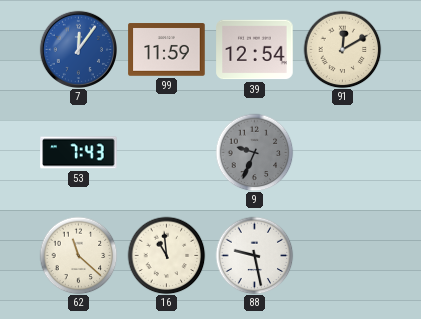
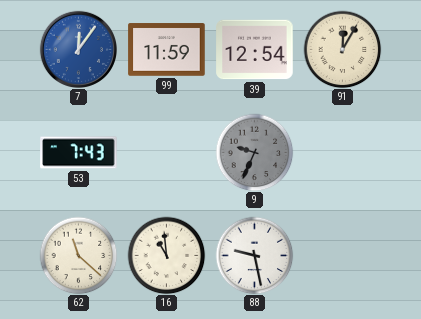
91: 12:10 -> 12:05
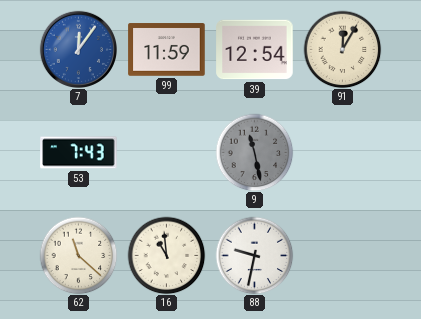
9: 9:34 -> 11:28
88: 9:28 -> 9:32
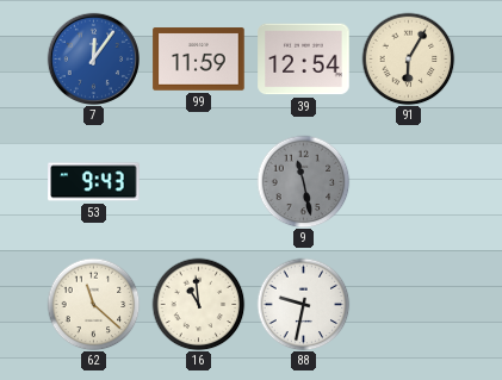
91: 12:05 -> 6:05
53: 7:43 -> 9:43
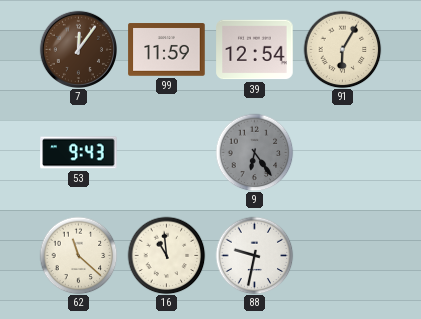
7 dial: blue -> brown
9: 11:28 -> 6:24
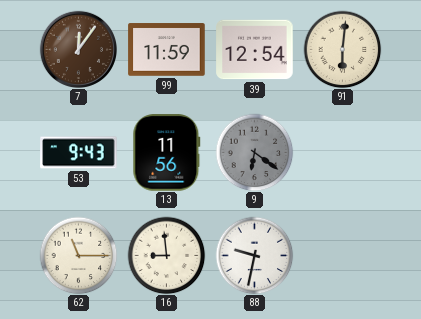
91: 6:05 -> 6:01
13: none -> 11:56
9: 6:24 -> 6:21
62: 11:22 -> 11:15
16: 10:59 -> 8:59
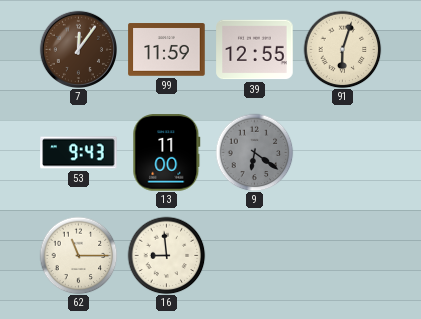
39: 12:54 -> 12:55
91: 6:01 -> 6:03
13: 11:56 -> 11:00
88: 9:32 -> none
